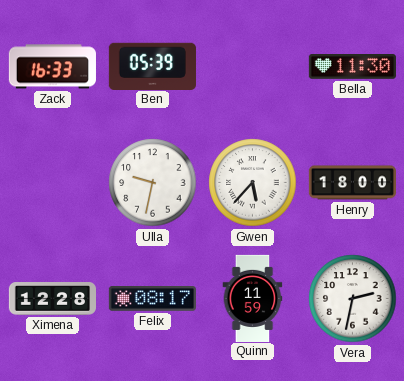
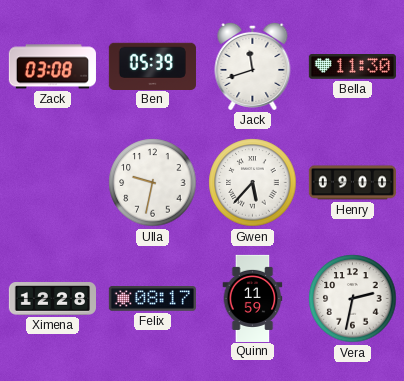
Zack: 16:33 -> 03:08
Jack: none -> 11:42
Henry: 18:00 -> 09:00
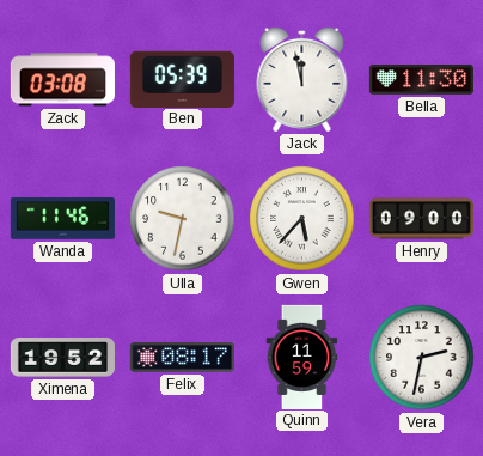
Jack: 11:42 -> 11:58
Wanda: none -> 11:46
Ximena: 12:28 -> 19:52
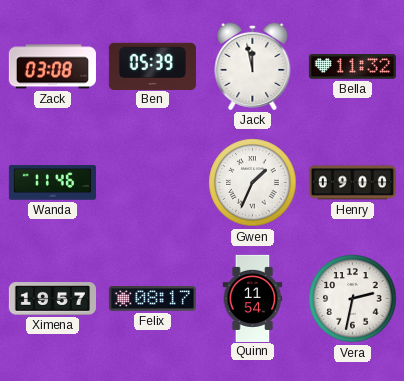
Bella: 11:30 -> 11:32
Ulla: 9:32 -> none
Gwen: 5:37 -> 1:34
Ximena: 19:52 -> 19:57
Quinn: 11:59 -> 11:54
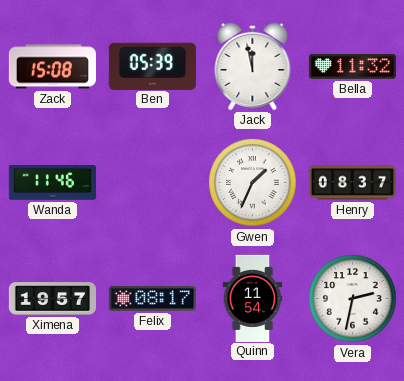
Zack: 03:08 -> 15:08
Henry: 09:00 -> 08:37
